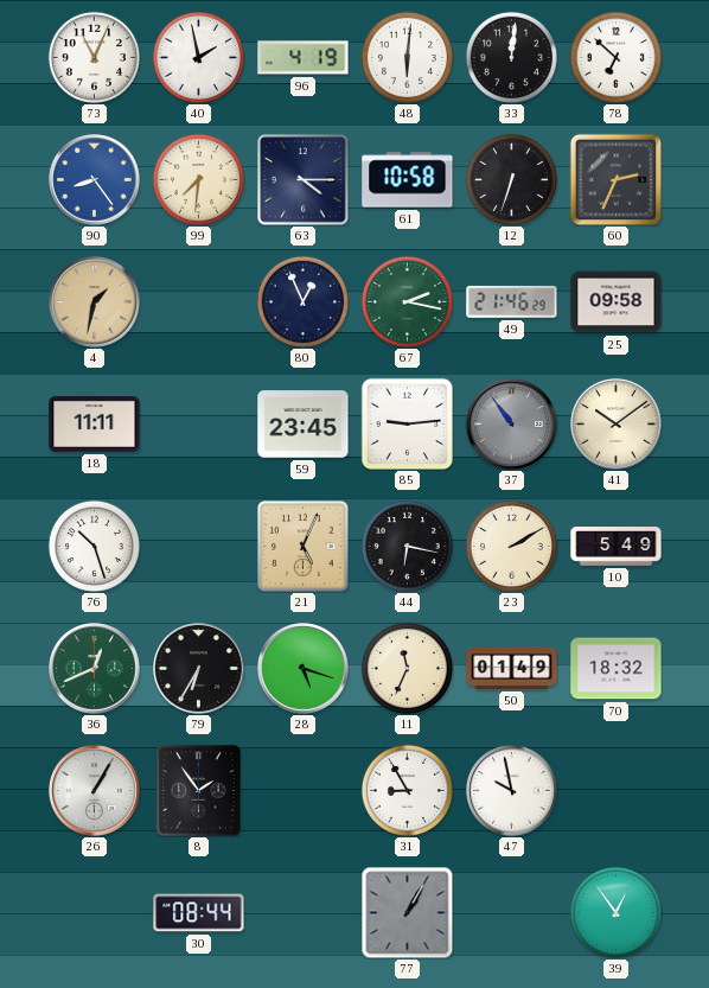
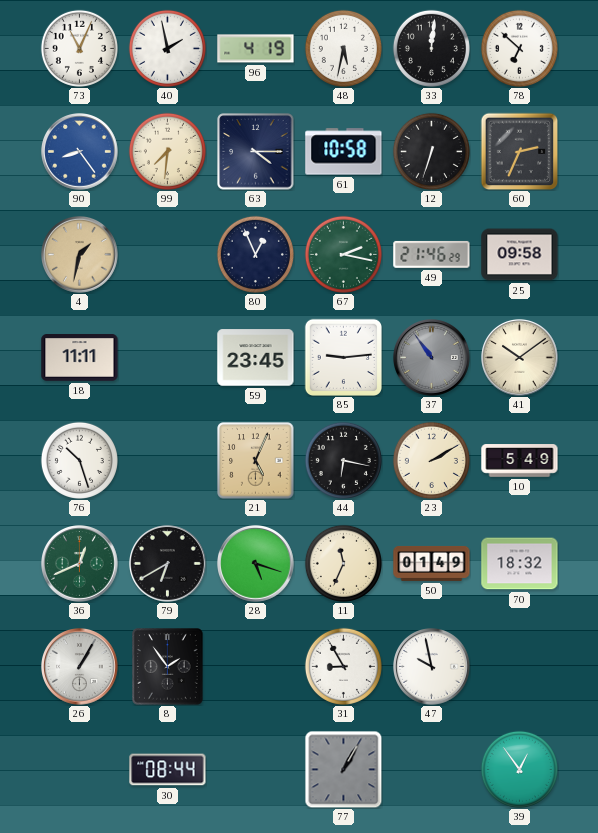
48: 6:01 -> 5:32
79: 6:35 -> 6:40
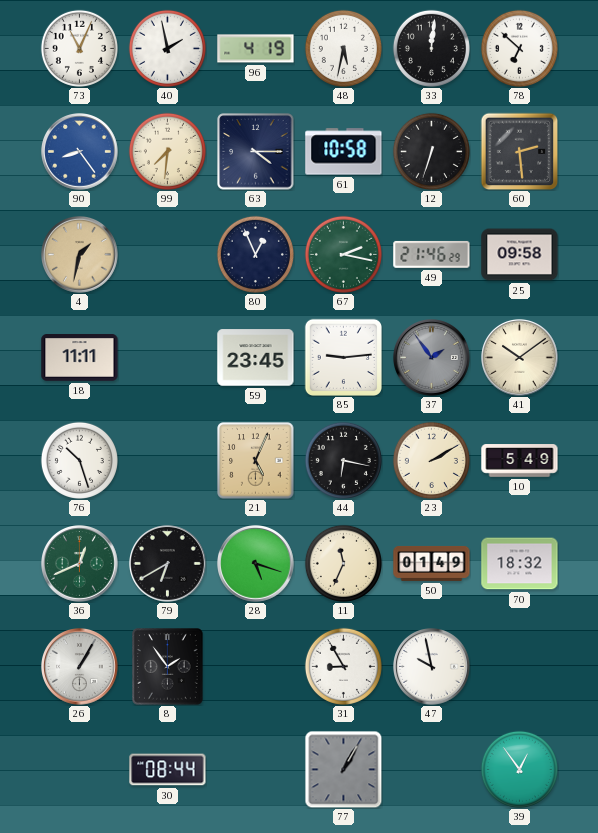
60: 2:34 -> 2:29
37: 10:54 -> 1:54
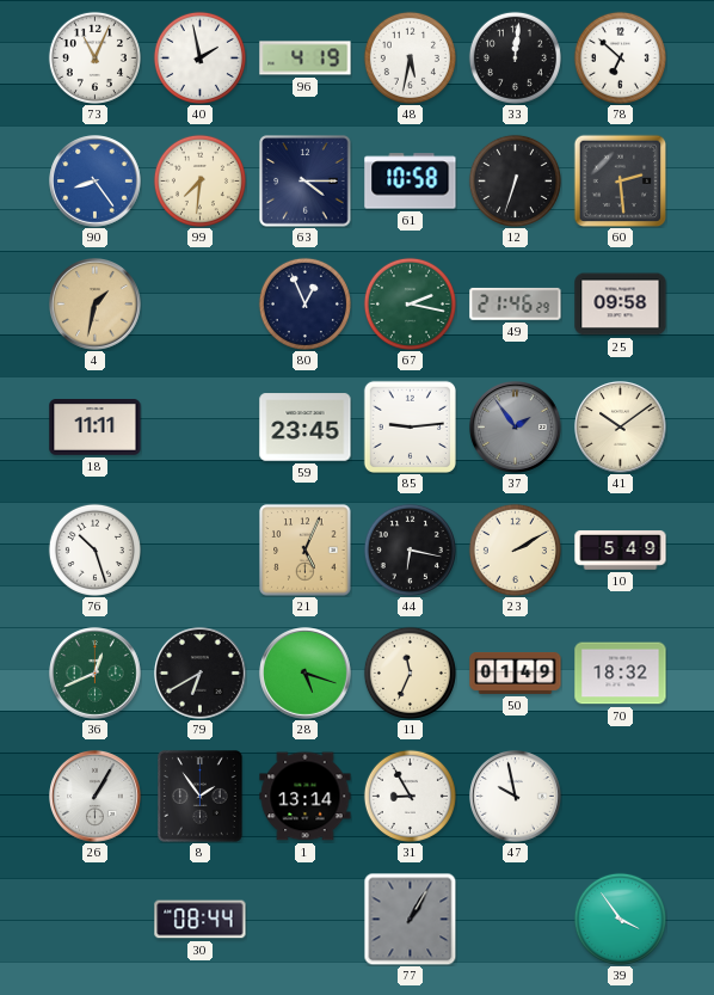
1: none -> 13:14
39: 12:54 -> 3:54
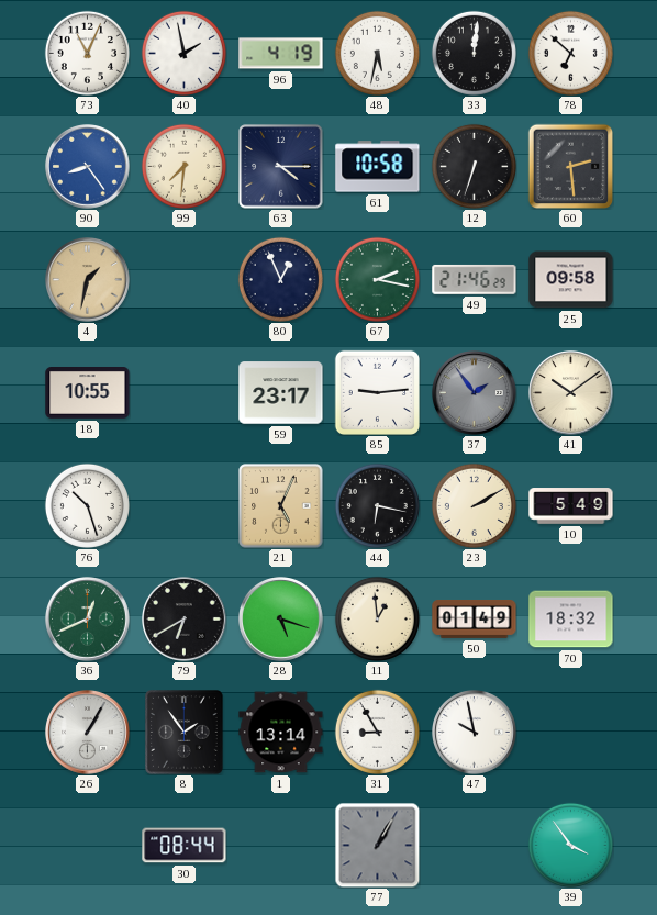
18: 11:11 -> 10:55
59: 23:45 -> 23:17
11: 11:34 -> 12:59
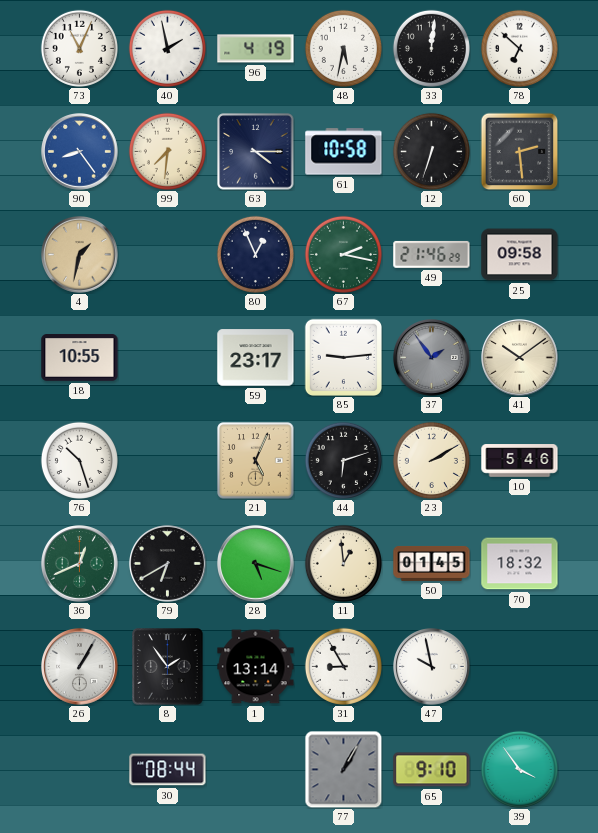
44: 6:17 -> 6:12
10: 5:49 -> 5:46
50: 01:49 -> 01:45
65: none -> 9:10
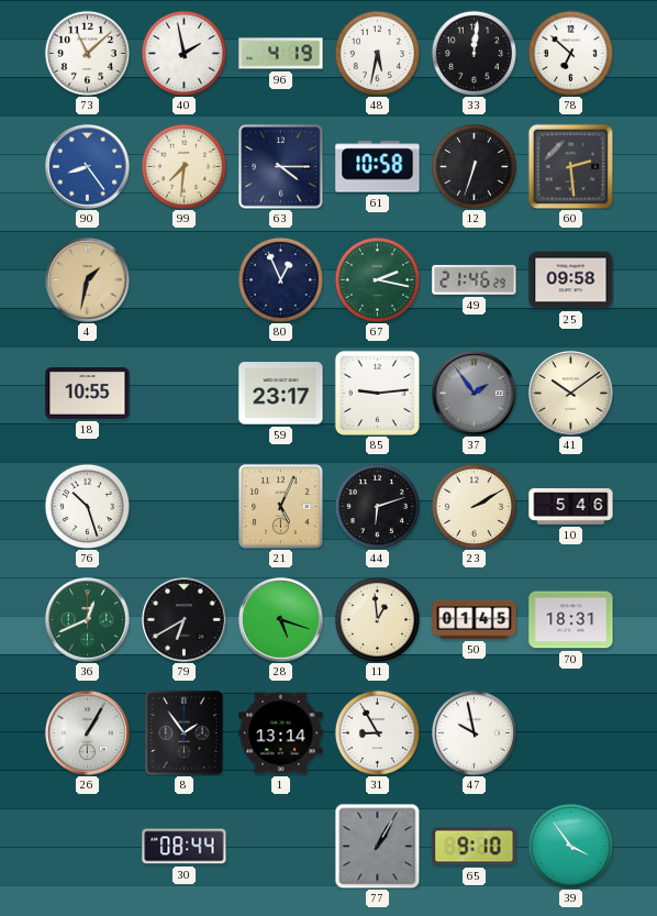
73: 11:04 -> 11:08
70: 18:32 -> 18:31
